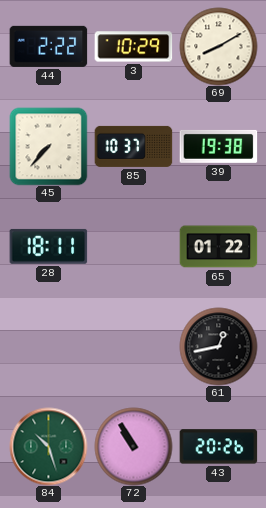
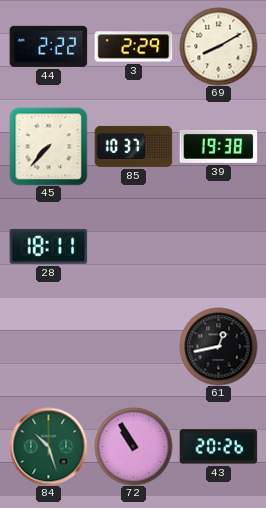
3: 10:29 -> 2:29
65: 01:22 -> none
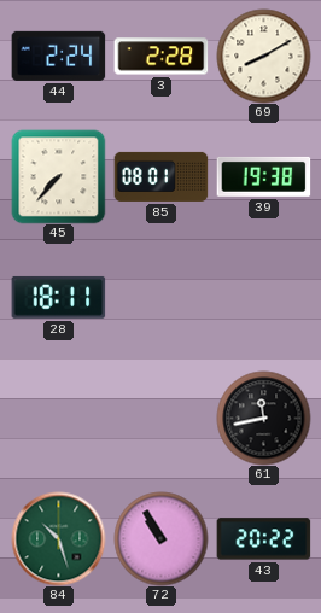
44: 2:22 -> 2:24
3: 2:29 -> 2:28
85: 10:37 -> 08:01
61: 12:43 -> 11:43
43: 20:26 -> 20:22
